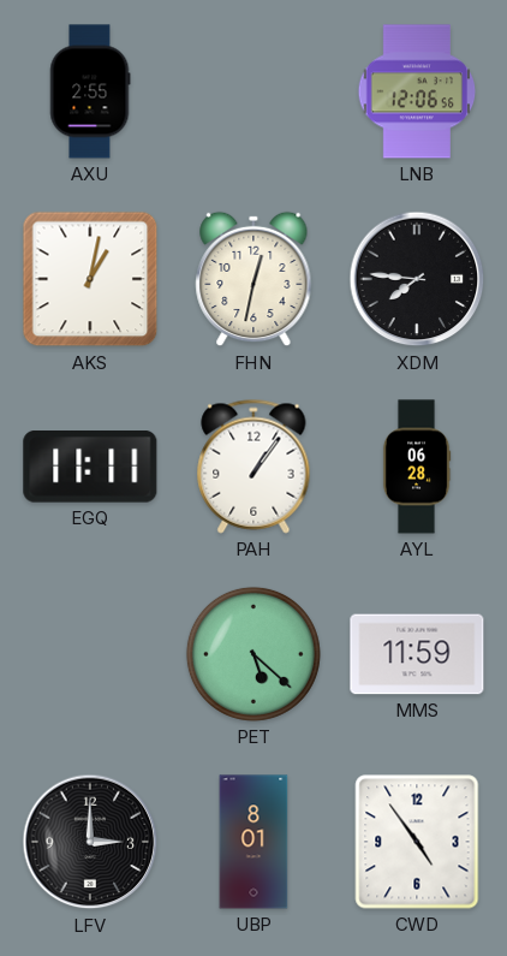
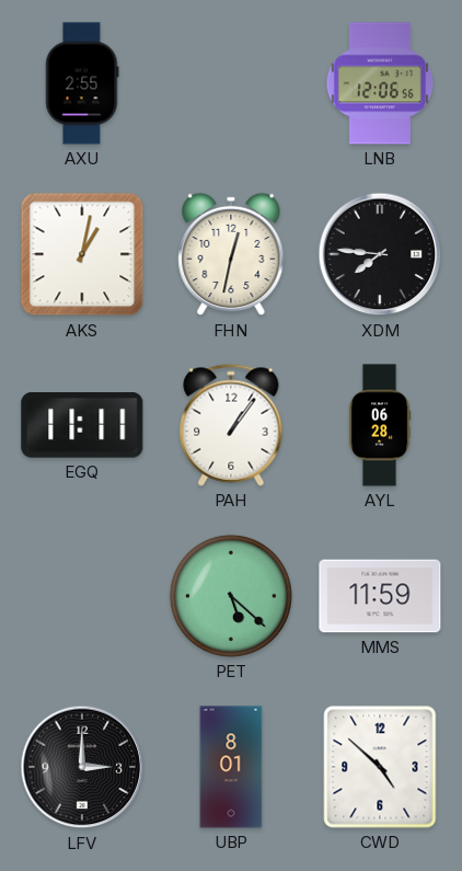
CWD: 4:54 -> 4:52
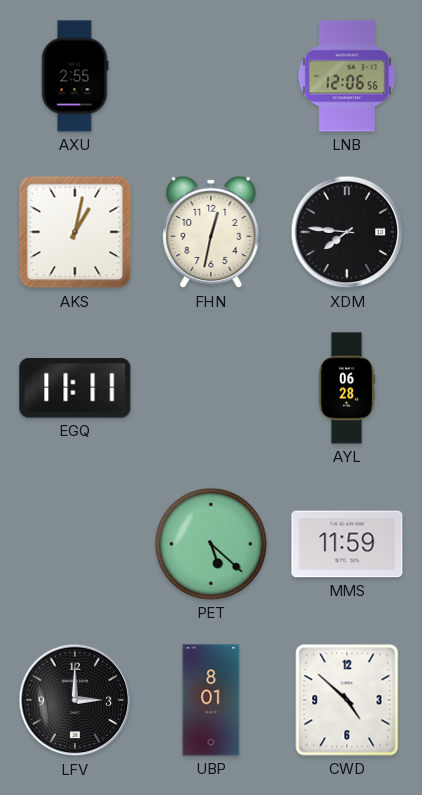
PAH: 1:06 -> none
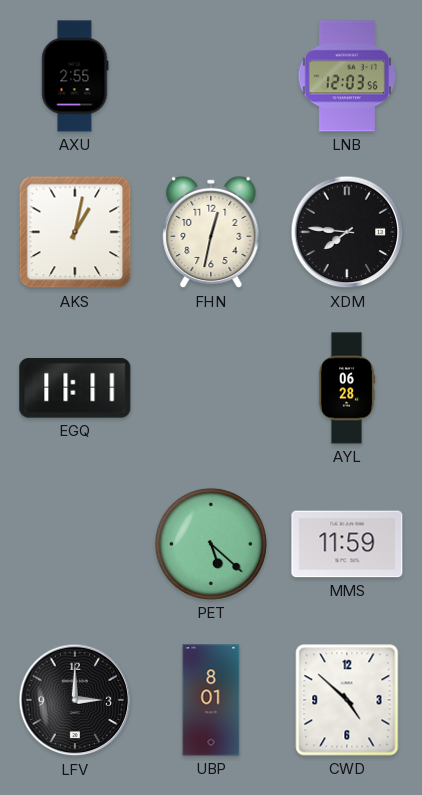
LNB: 12:06 -> 12:03
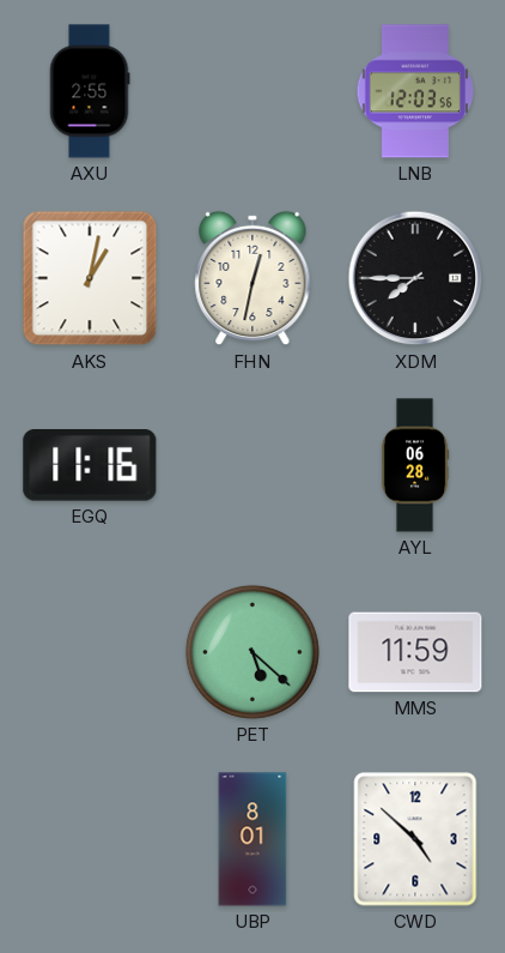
XDM: 7:46 -> 7:45
EGQ: 11:11 -> 11:16
LFV: 3:00 -> none
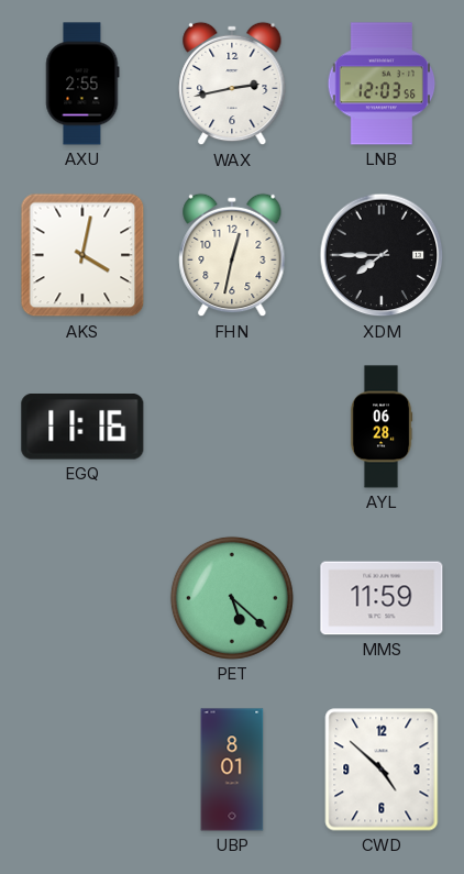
WAX: none -> 2:43
AKS: 1:02 -> 4:02
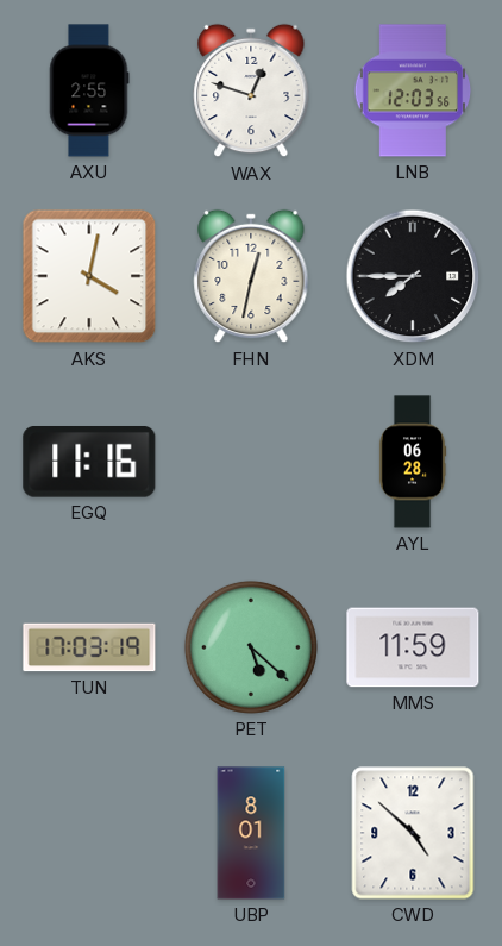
WAX: 2:43 -> 12:48
TUN: none -> 17:03
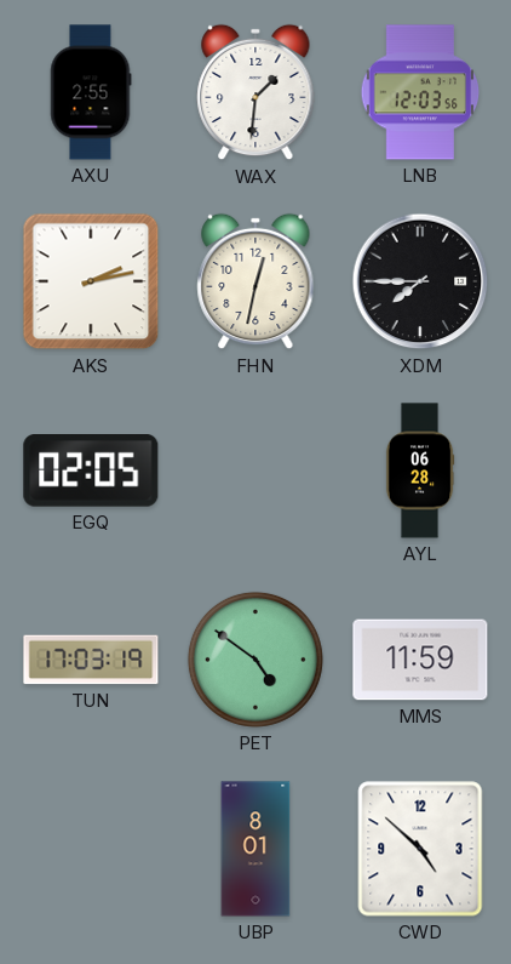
WAX: 12:48 -> 1:31
AKS: 4:02 -> 2:13
EGQ: 11:16 -> 02:05
PET: 5:22 -> 4:51
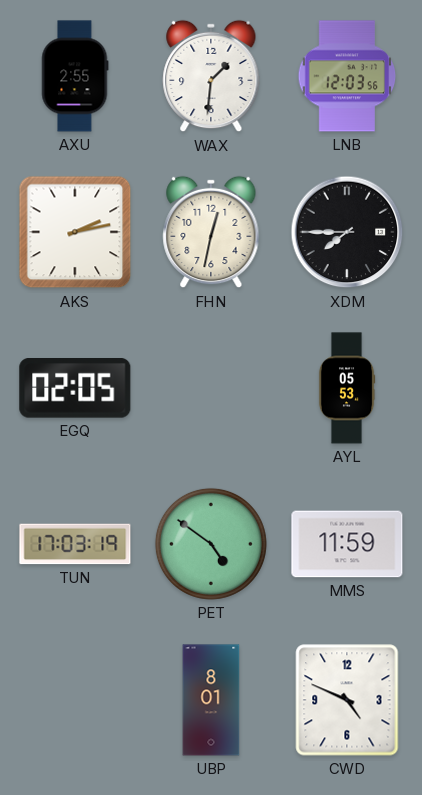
AYL: 06:28 -> 05:53
CWD: 4:52 -> 4:49
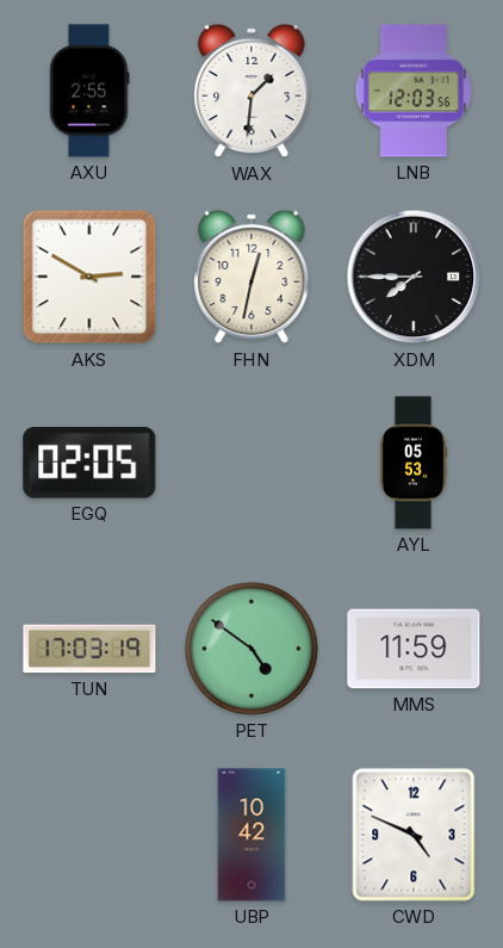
AKS: 2:13 -> 2:50
UBP: 8:01 -> 10:42
